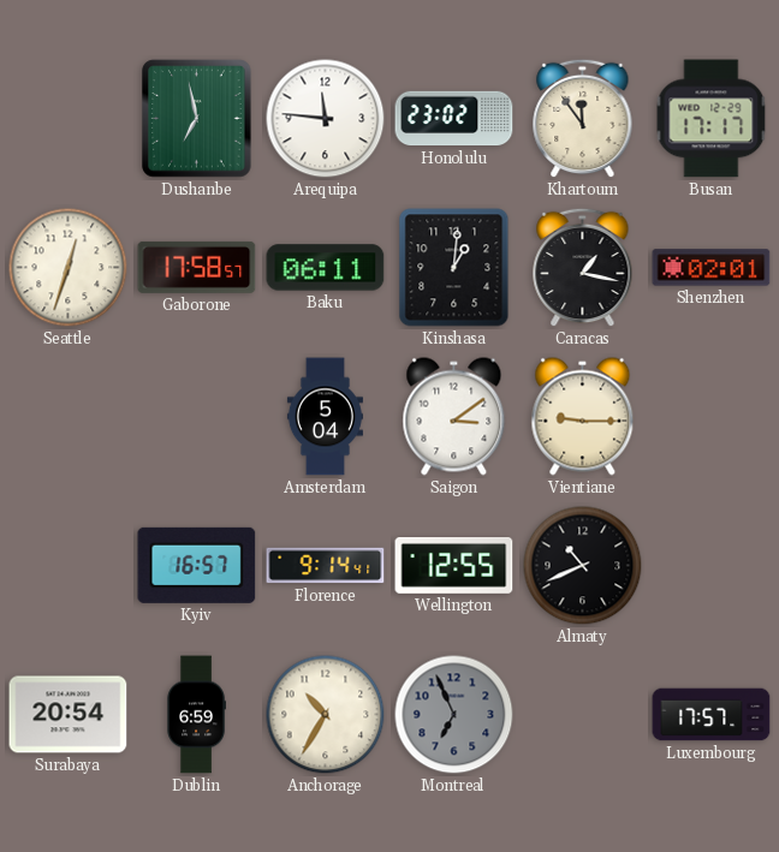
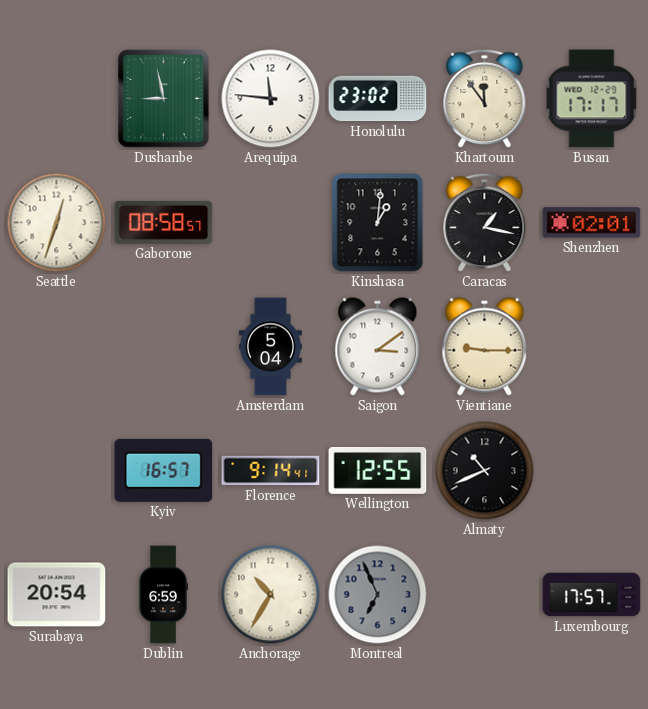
Dushanbe: 6:58 -> 8:58
Gaborone: 17:58 -> 08:58
Baku: 06:11 -> none
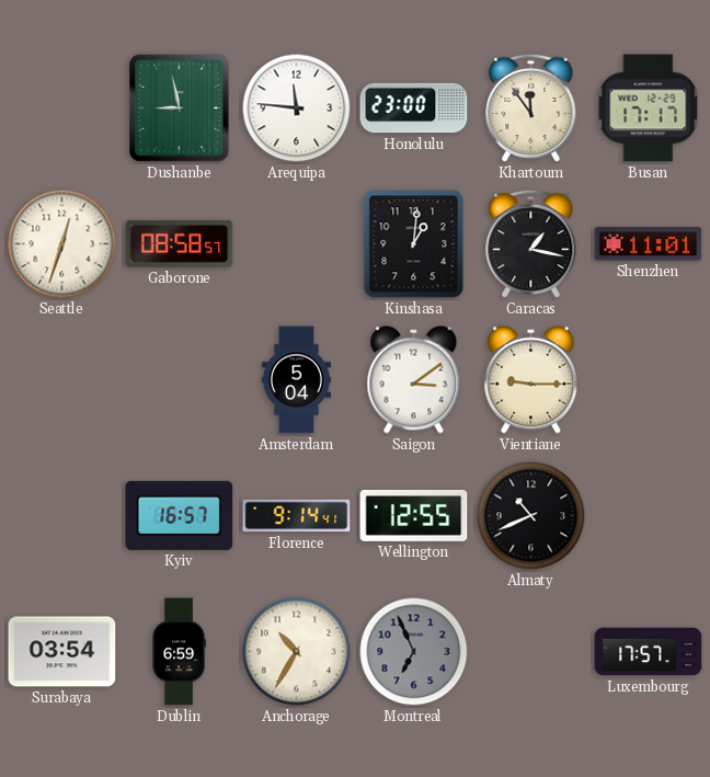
Honolulu: 23:02 -> 23:00
Shenzhen: 02:01 -> 11:01
Surabaya: 20:54 -> 03:54
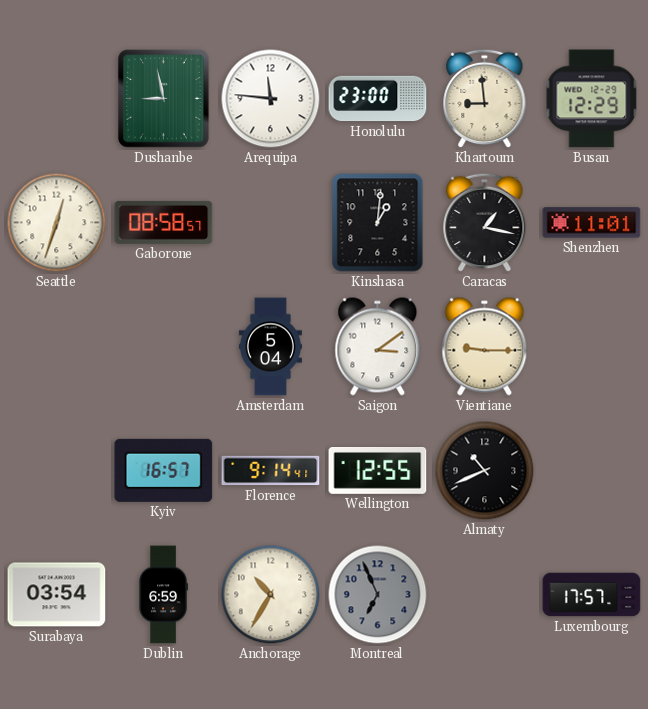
Khartoum: 11:54 -> 8:59
Busan: 17:17 -> 12:29
